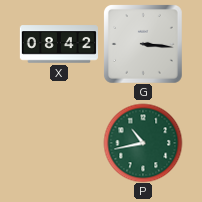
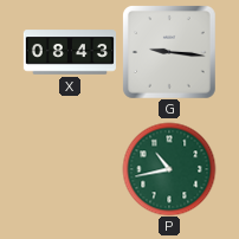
X: 08:42 -> 08:43
G: 3:16 -> 9:16
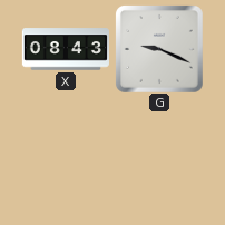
G: 9:16 -> 9:19
P: 10:43 -> none
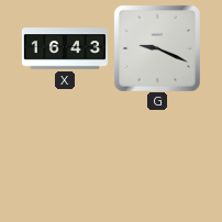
X: 08:43 -> 16:43
